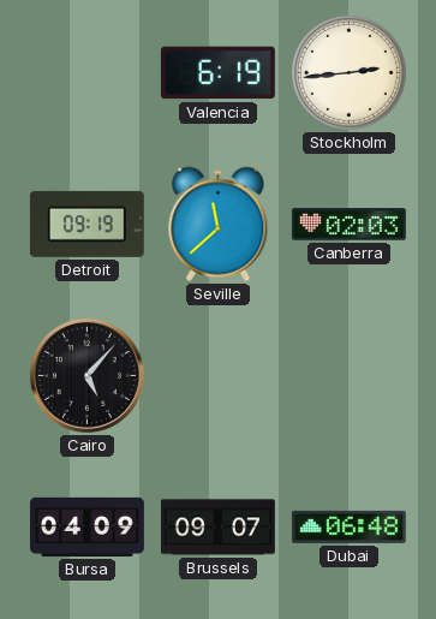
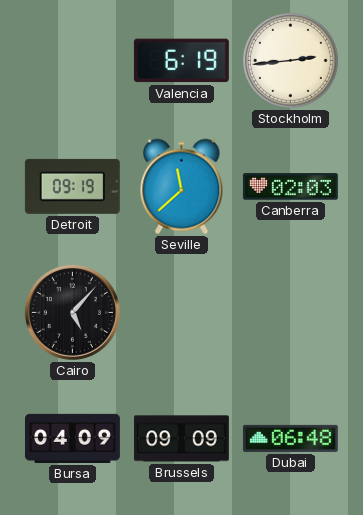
Brussels: 09:07 -> 09:09
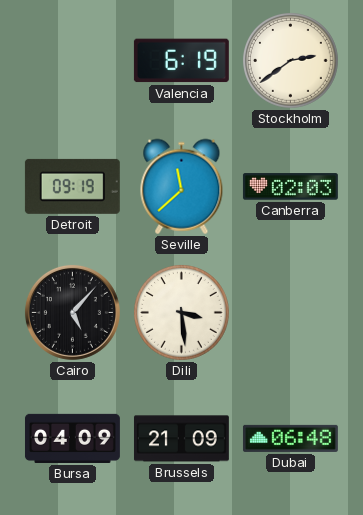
Stockholm: 2:44 -> 2:39
Dili: none -> 3:29
Brussels: 09:09 -> 21:09
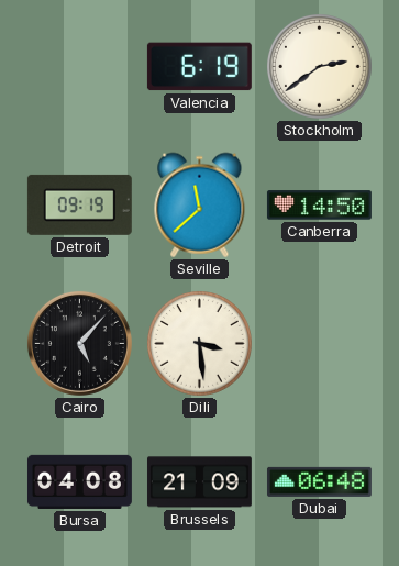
Canberra: 02:03 -> 14:50
Bursa: 04:09 -> 04:08
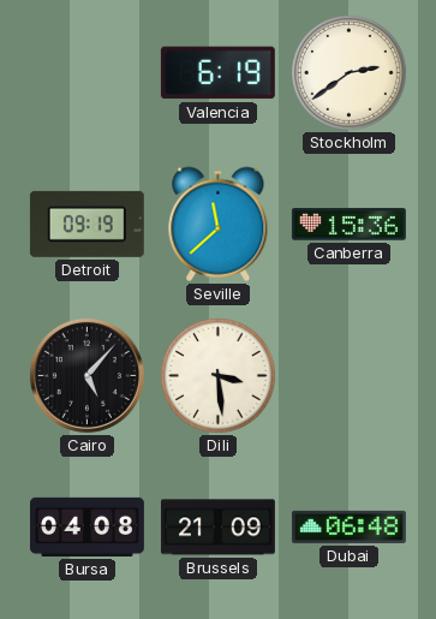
Canberra: 14:50 -> 15:36
